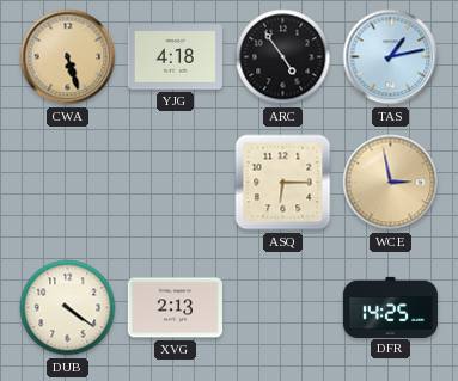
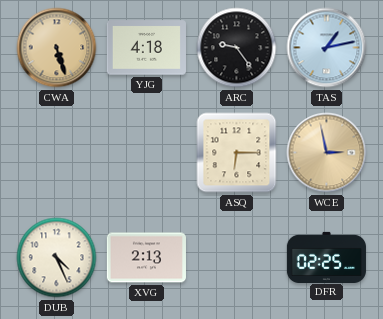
ARC: 4:54 -> 9:24
DUB: 4:21 -> 4:26
DFR: 14:25 -> 02:25
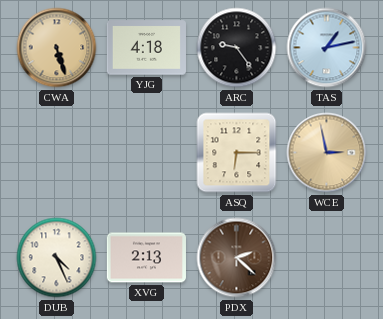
PDX: none -> 2:22
DFR: 02:25 -> none
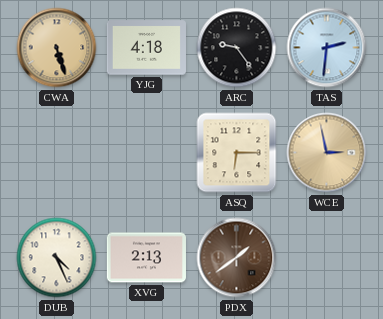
TAS: 1:13 -> 2:31
PDX: 2:22 -> 1:39
